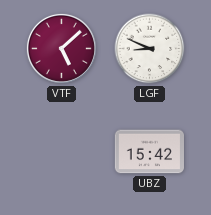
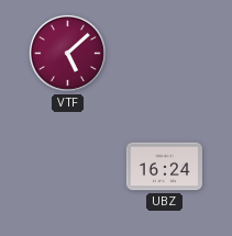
LGF: 8:49 -> none
UBZ: 15:42 -> 16:24
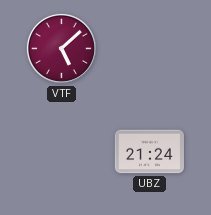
UBZ: 16:24 -> 21:24
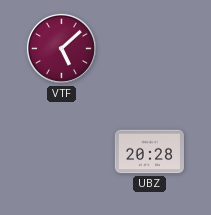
UBZ: 21:24 -> 20:28
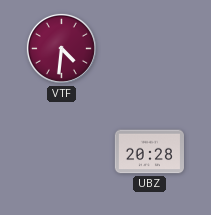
VTF: 5:08 -> 4:31
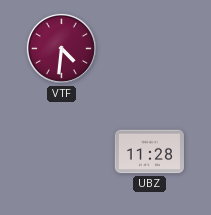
UBZ: 20:28 -> 11:28
